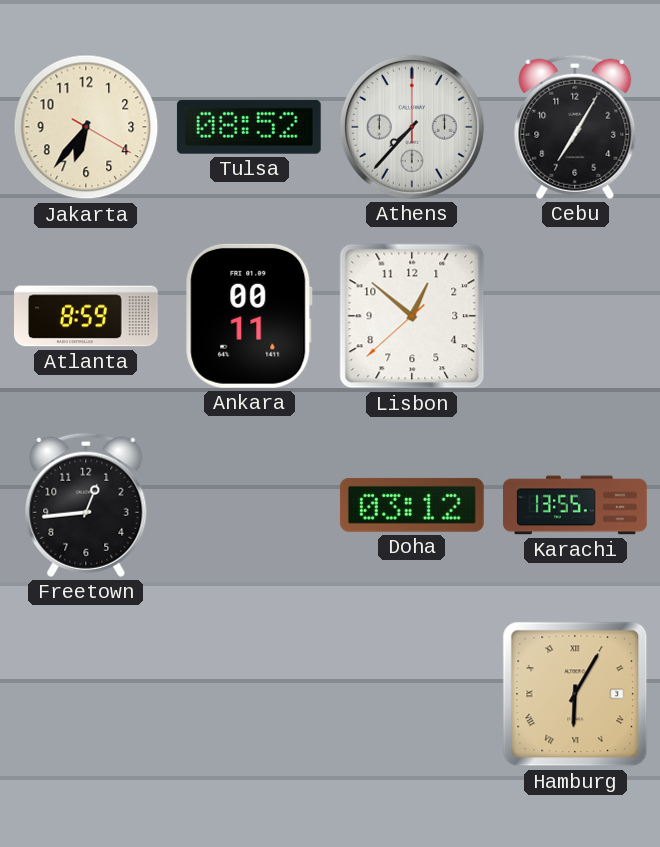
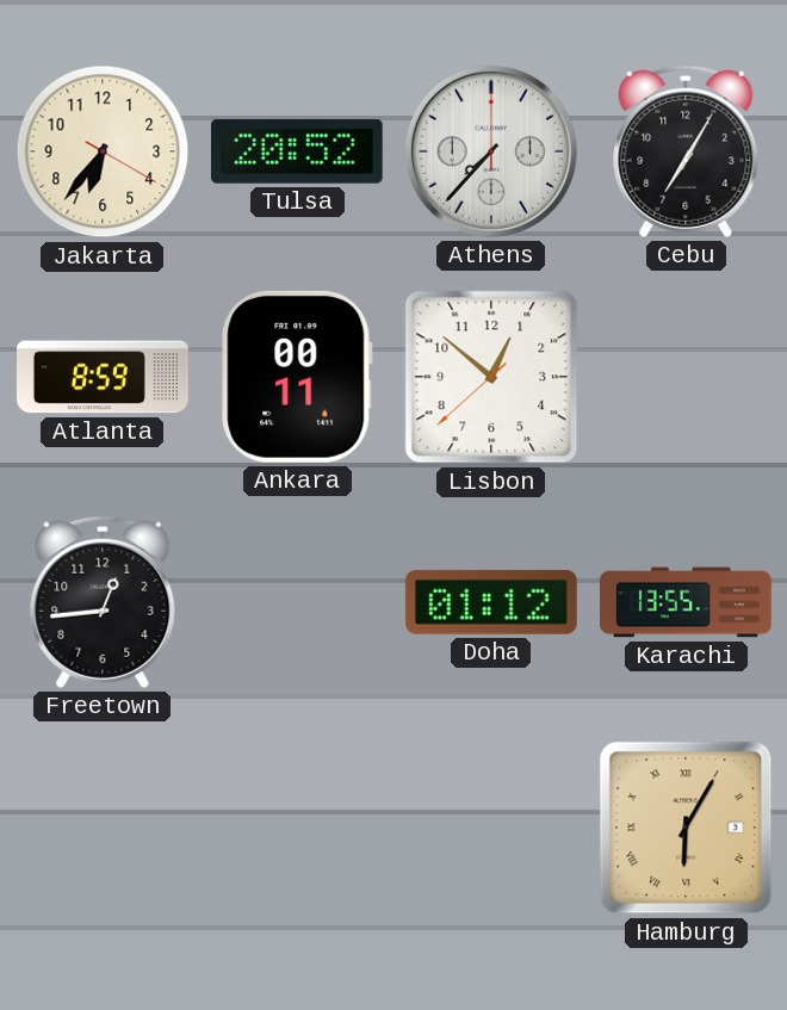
Tulsa: 08:52 -> 20:52
Doha: 03:12 -> 01:12
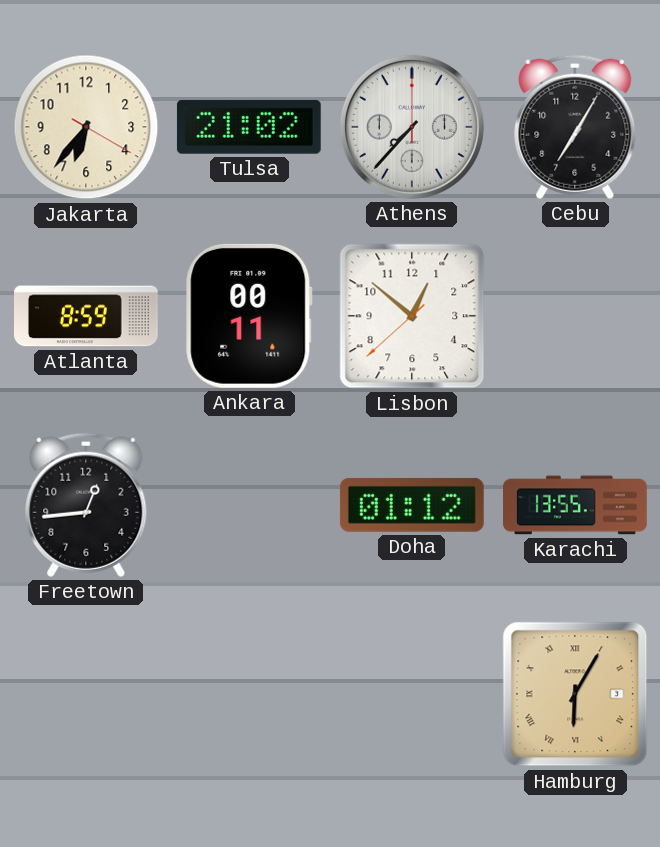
Tulsa: 20:52 -> 21:02
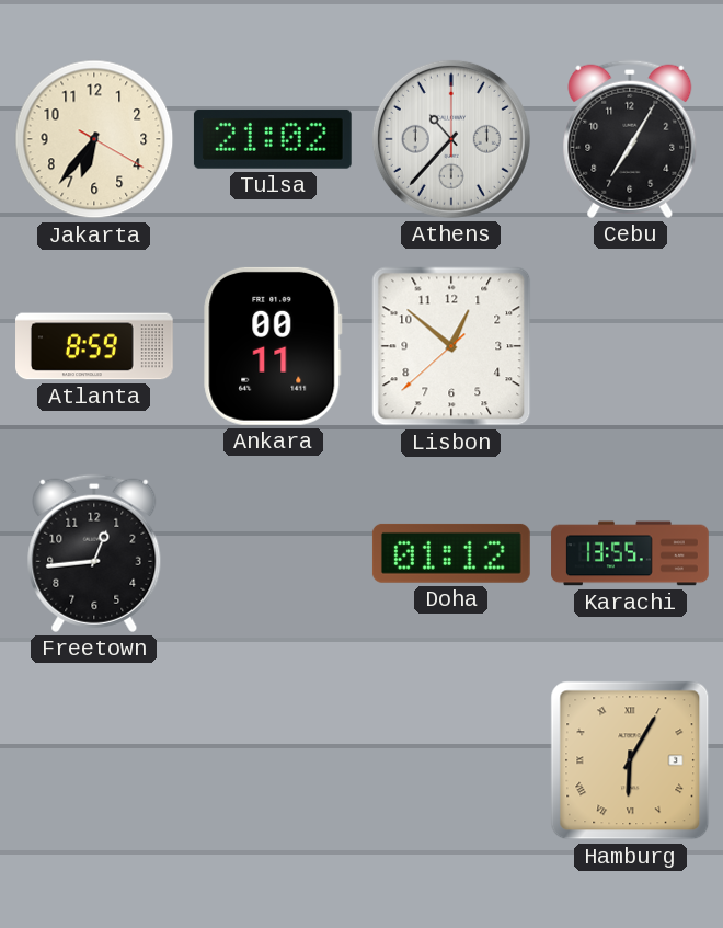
Athens: 7:37 -> 10:37
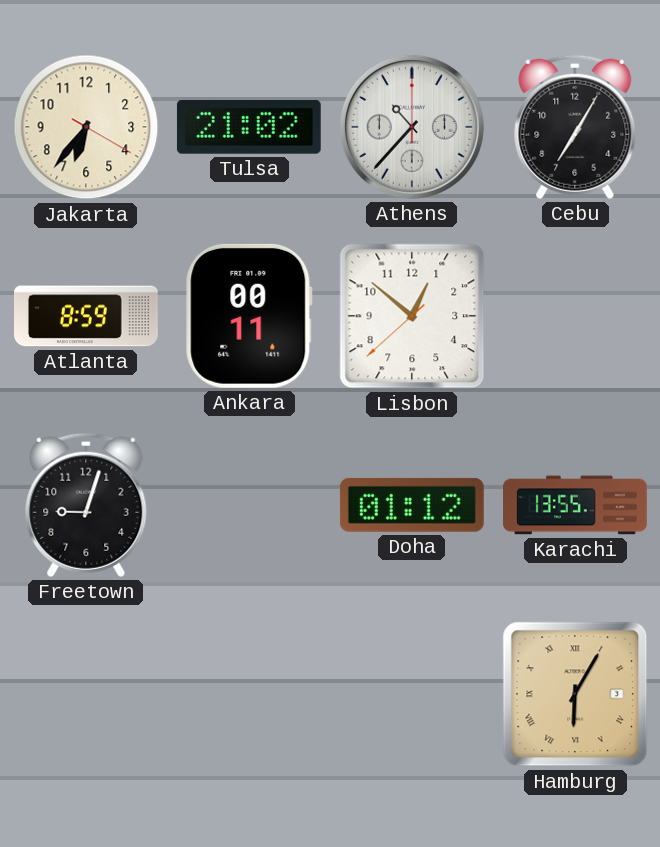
Freetown: 12:44 -> 9:03
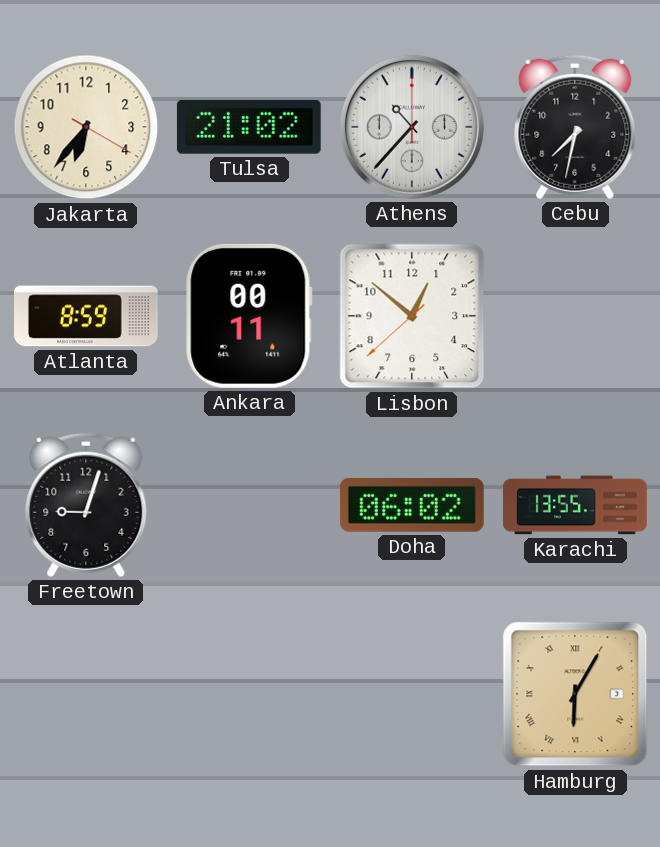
Cebu: 7:05 -> 7:32
Doha: 01:12 -> 06:02
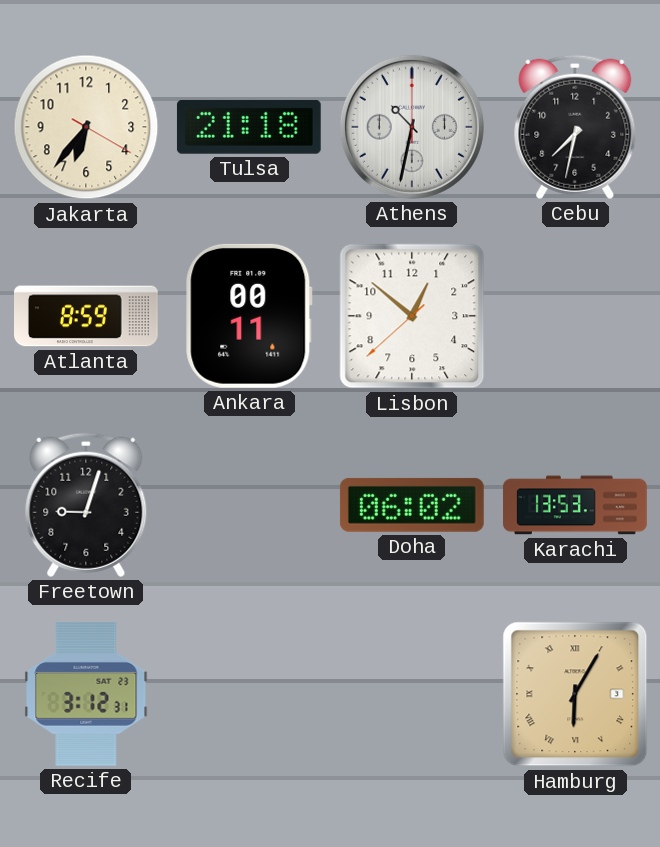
Tulsa: 21:02 -> 21:18
Athens: 10:37 -> 10:32
Karachi: 13:55 -> 13:53
Recife: none -> 3:12
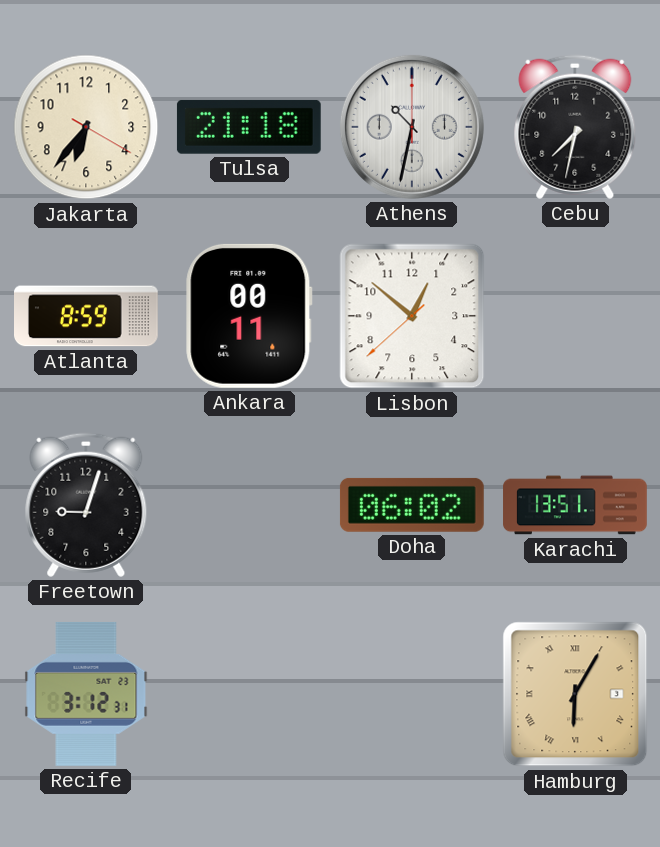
Karachi: 13:53 -> 13:51
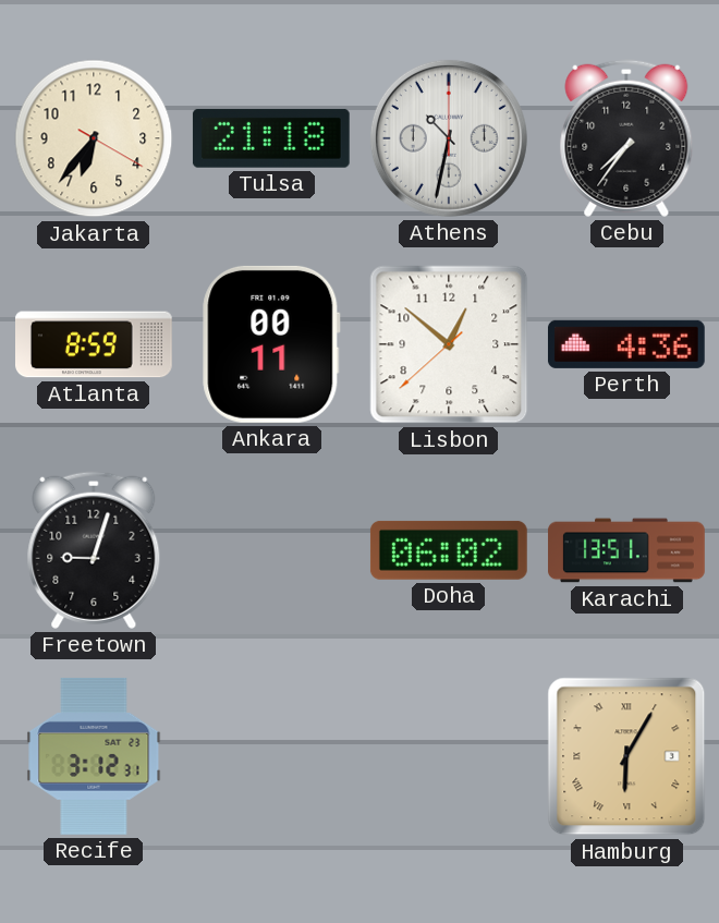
Cebu: 7:32 -> 7:36
Perth: none -> 4:36
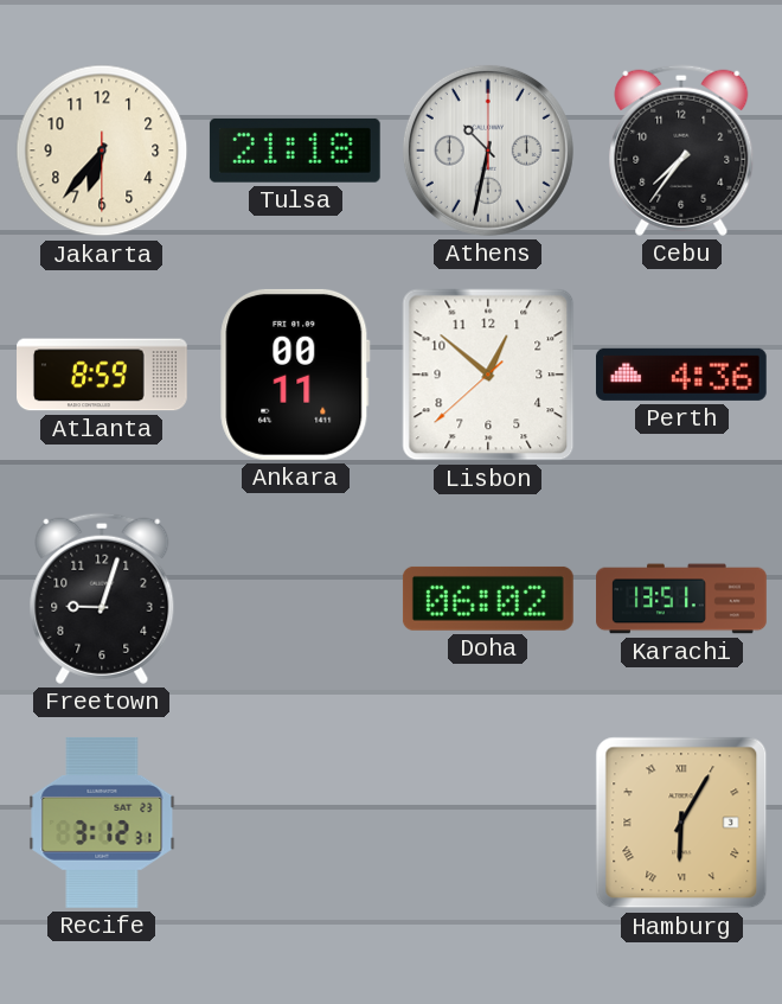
Jakarta: 6:36:20 -> 6:36:30
